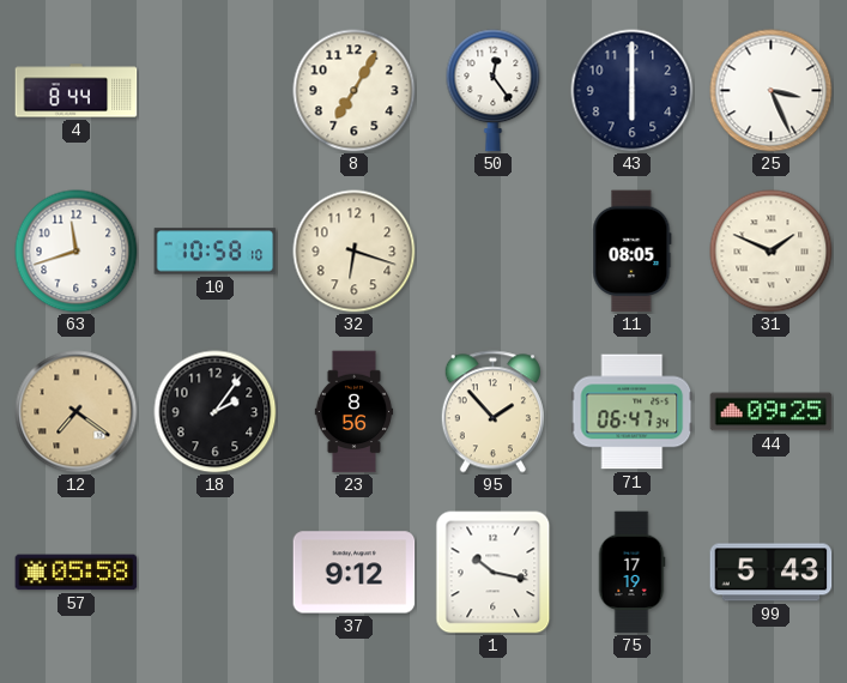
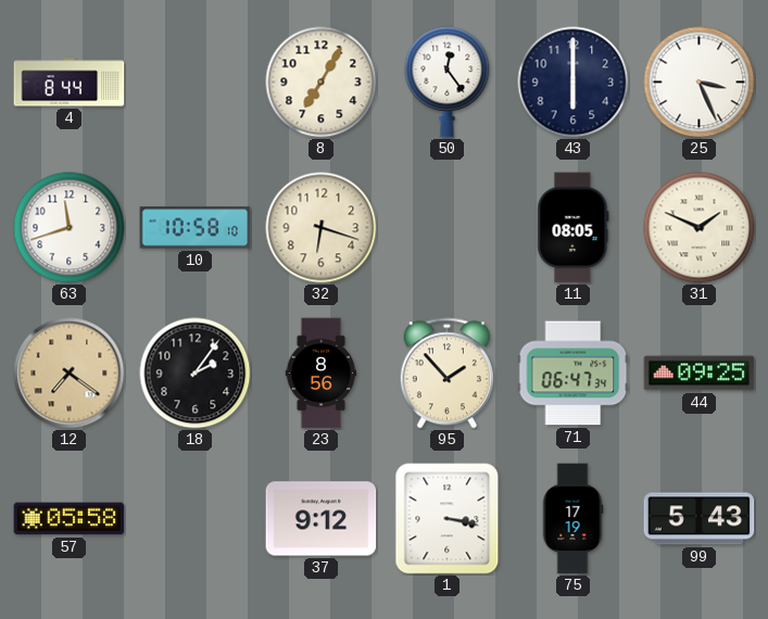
1: 10:17 -> 3:17
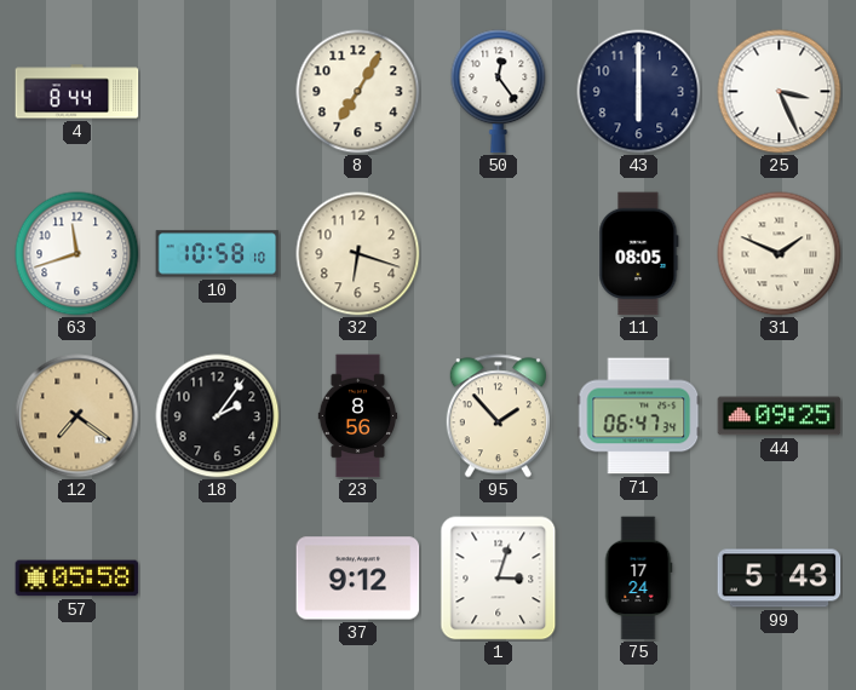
1: 3:17 -> 3:03
75: 17:19 -> 17:24
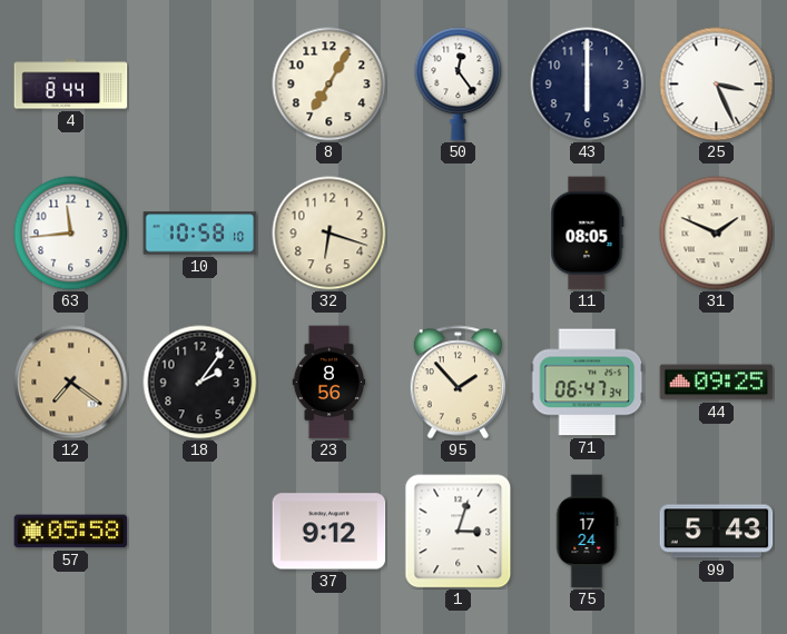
63: 11:42 -> 11:44
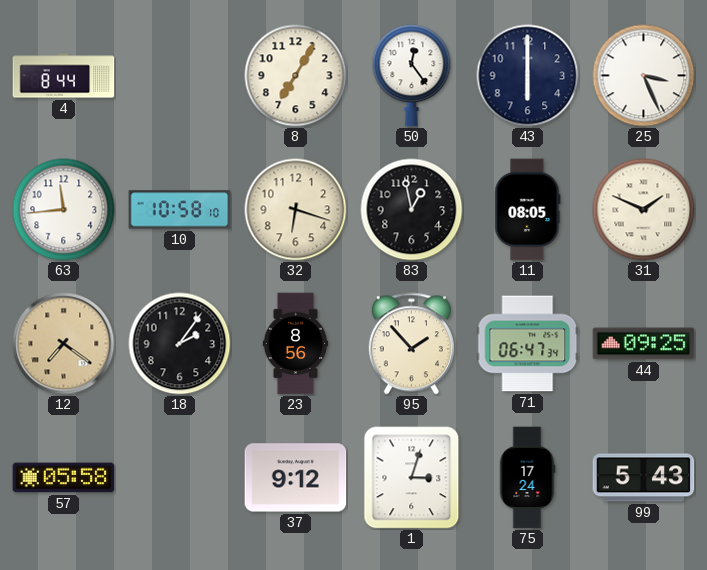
83: none -> 12:58
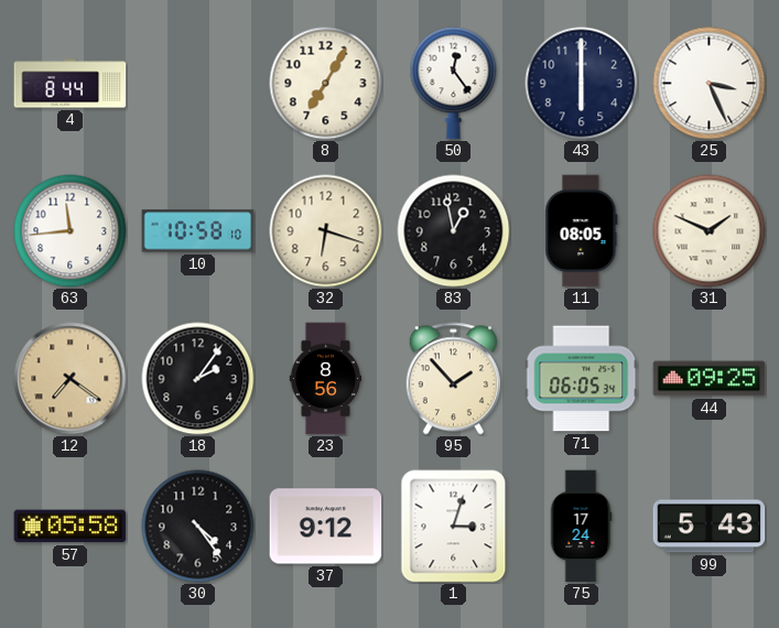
71: 06:47 -> 06:05
30: none -> 4:24
